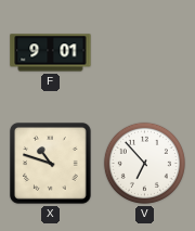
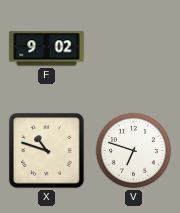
F: 9:01 -> 9:02
V: 6:53 -> 6:48
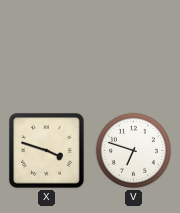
F: 9:02 -> none
X: 10:48 -> 3:48
